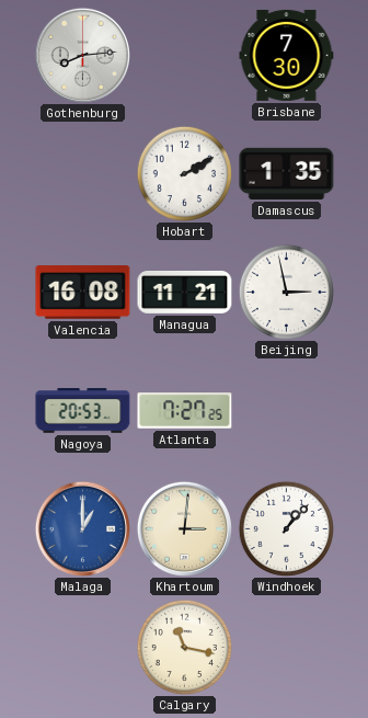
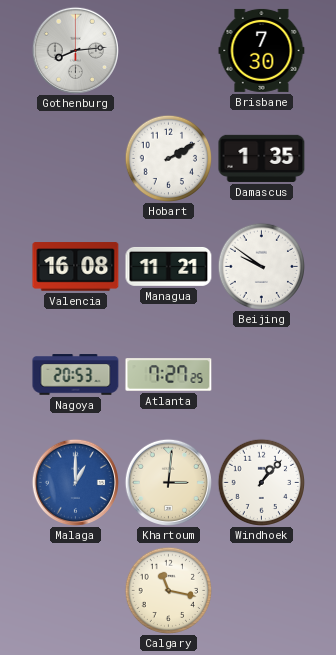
Beijing: 2:58 -> 9:51
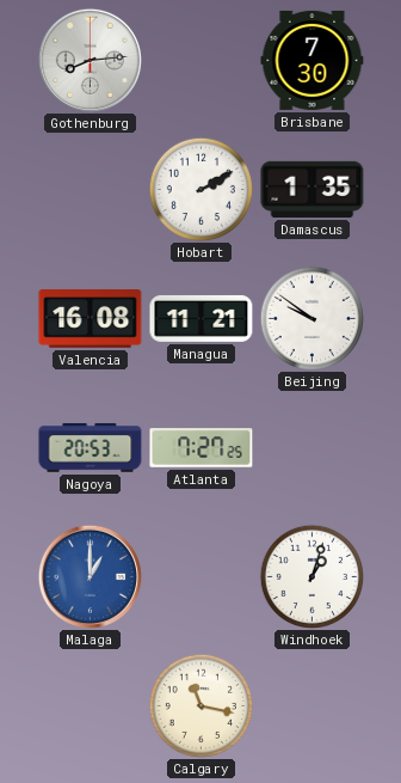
Khartoum: 3:01 -> none
Windhoek: 1:07 -> 1:03
